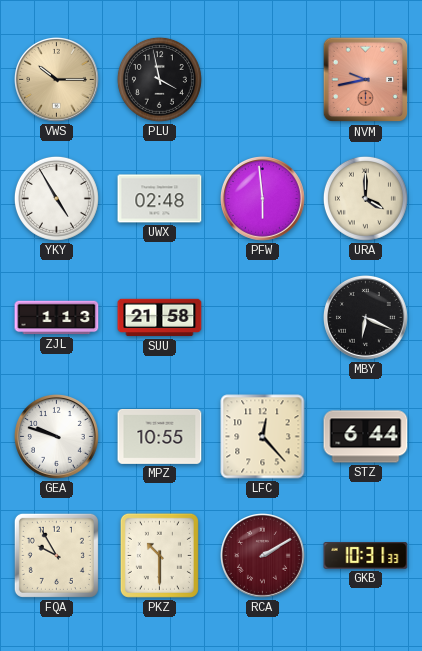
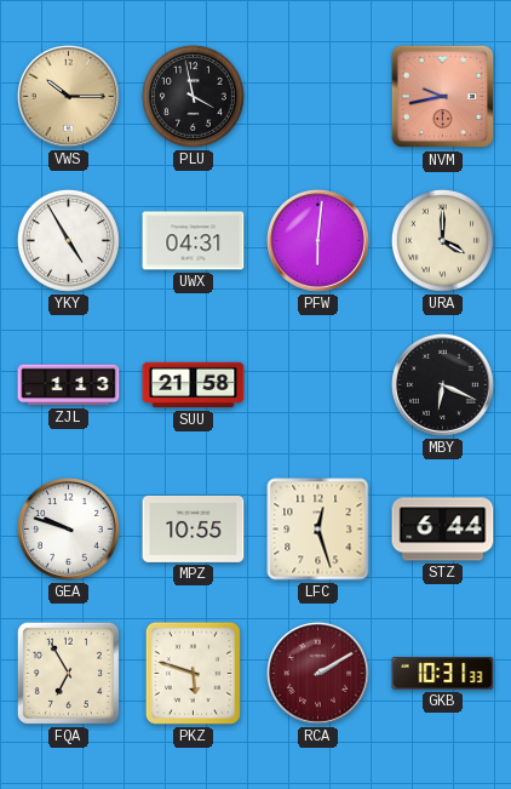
UWX: 02:48 -> 04:31
PFW: 5:59 -> 6:01
LFC: 12:23 -> 12:27
FQA: 9:55 -> 6:55
PKZ: 10:30 -> 5:48
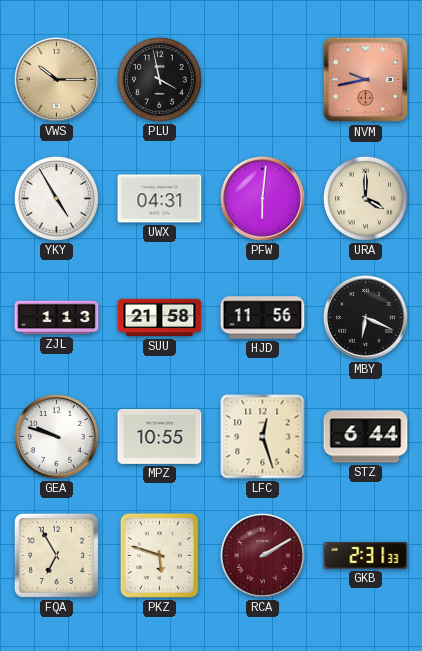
HJD: none -> 11:56
GKB: 10:31 -> 2:31
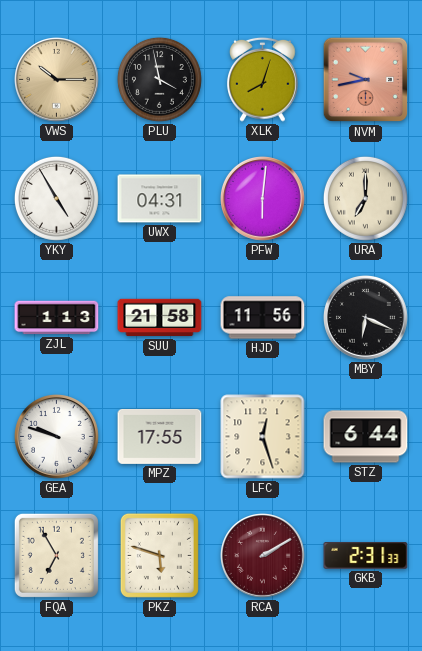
XLK: none -> 8:03
URA: 4:00 -> 7:00
MPZ: 10:55 -> 17:55
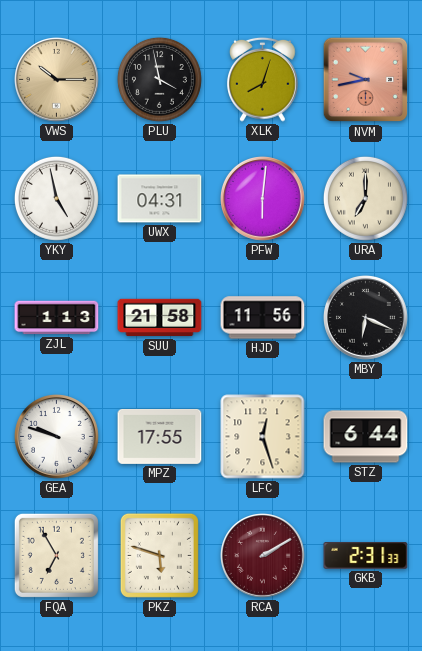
YKY: 4:55 -> 4:58
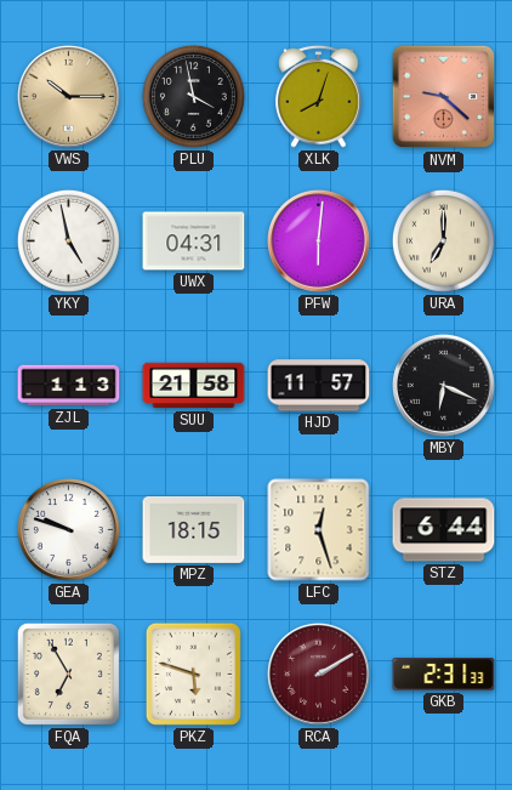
NVM: 9:43 -> 9:22
HJD: 11:56 -> 11:57
MPZ: 17:55 -> 18:15
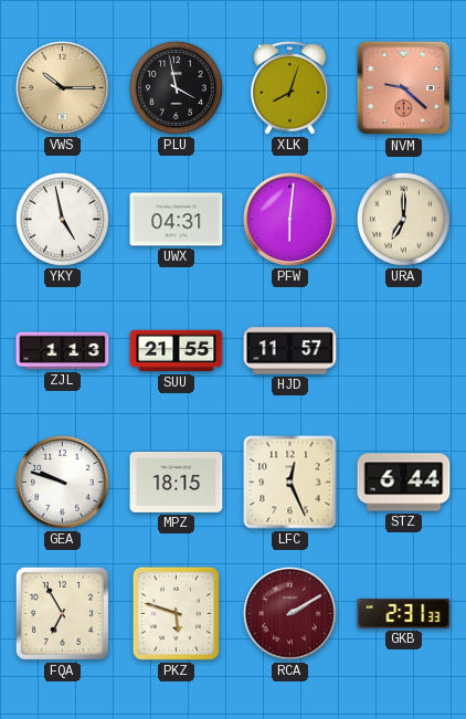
SUU: 21:58 -> 21:55
MBY: 6:19 -> none
LFC: 12:27 -> 12:26
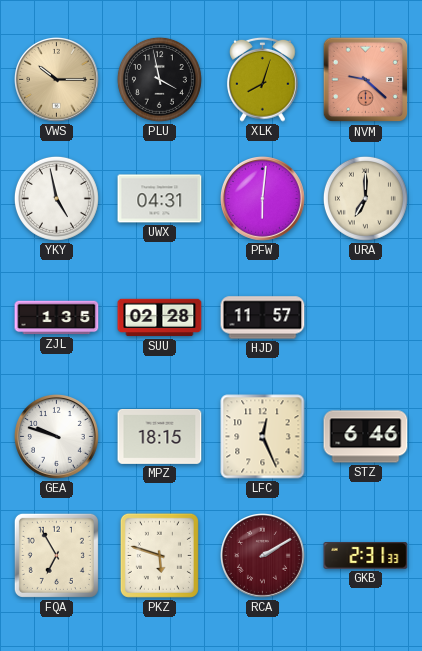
ZJL: 1:13 -> 1:35
SUU: 21:55 -> 02:28
STZ: 6:44 -> 6:46
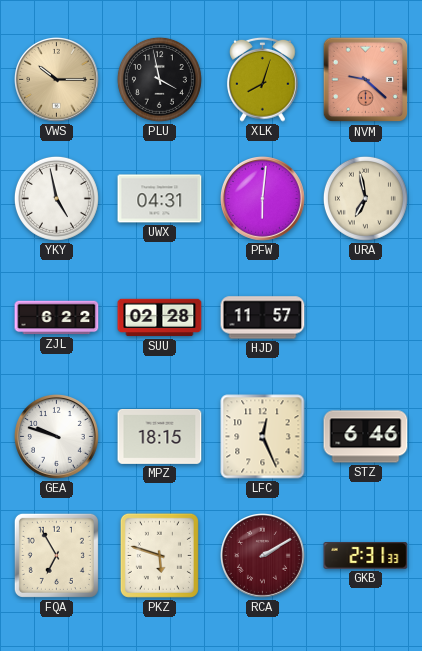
URA: 7:00 -> 6:58
ZJL: 1:35 -> 6:22
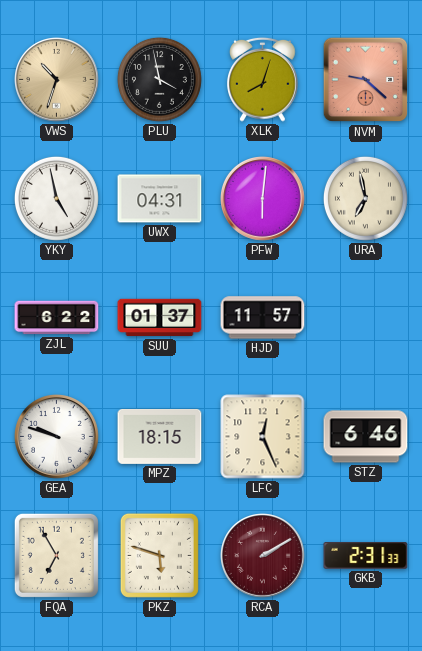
VWS: 10:15 -> 10:33
SUU: 02:28 -> 01:37
